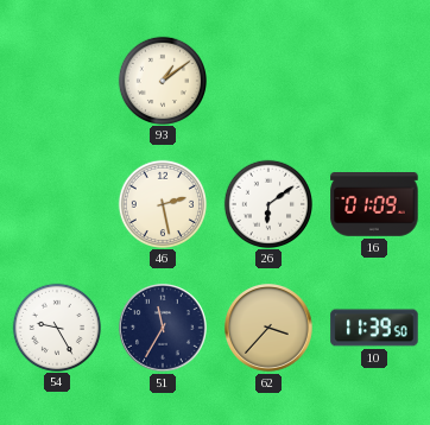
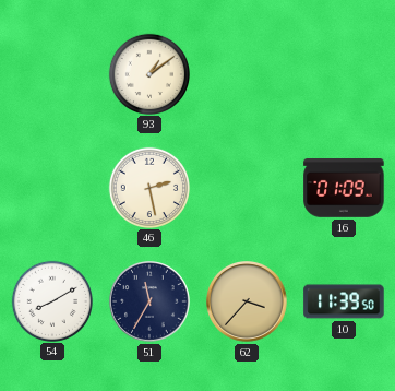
26: 6:09 -> none
54: 9:25 -> 8:10
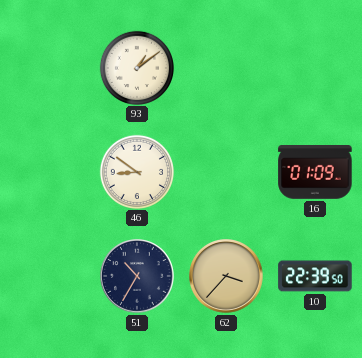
46: 2:28 -> 8:51
54: 8:10 -> none
51: 11:35 -> 10:35
10: 11:39 -> 22:39
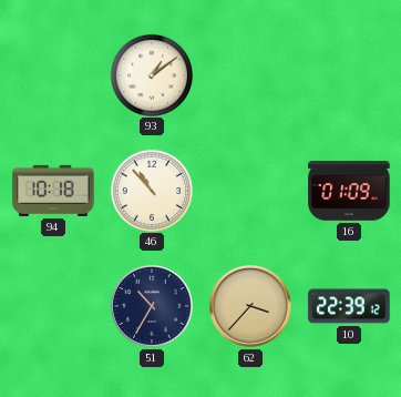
94: none -> 10:18
46: 8:51 -> 10:53
10: 22:39:50 -> 22:39:12
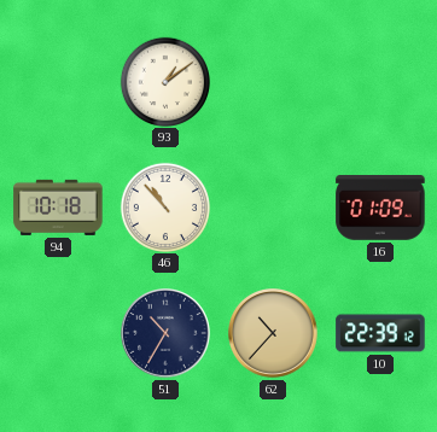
62: 3:37 -> 10:37
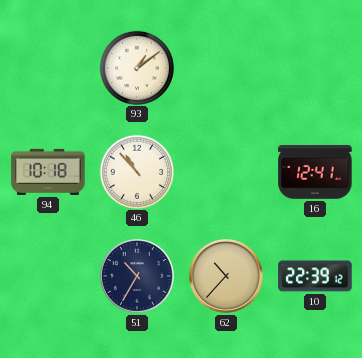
16: 01:09 -> 12:41
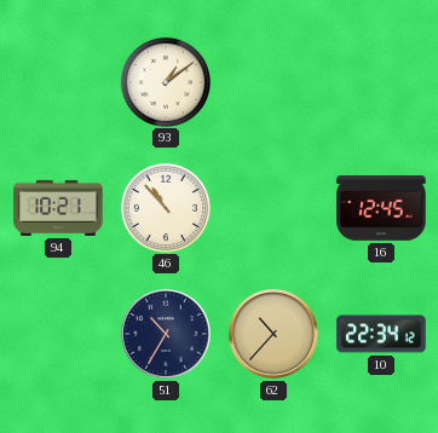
94: 10:18 -> 10:21
16: 12:41 -> 12:45
10: 22:39 -> 22:34
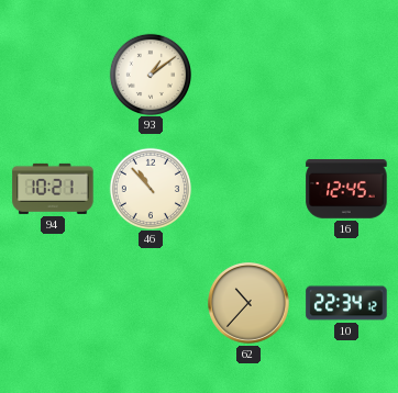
51: 10:35 -> none
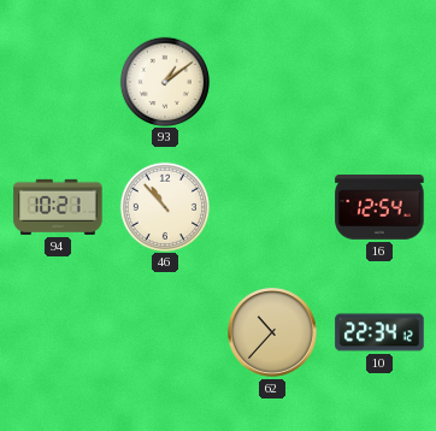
16: 12:45 -> 12:54
